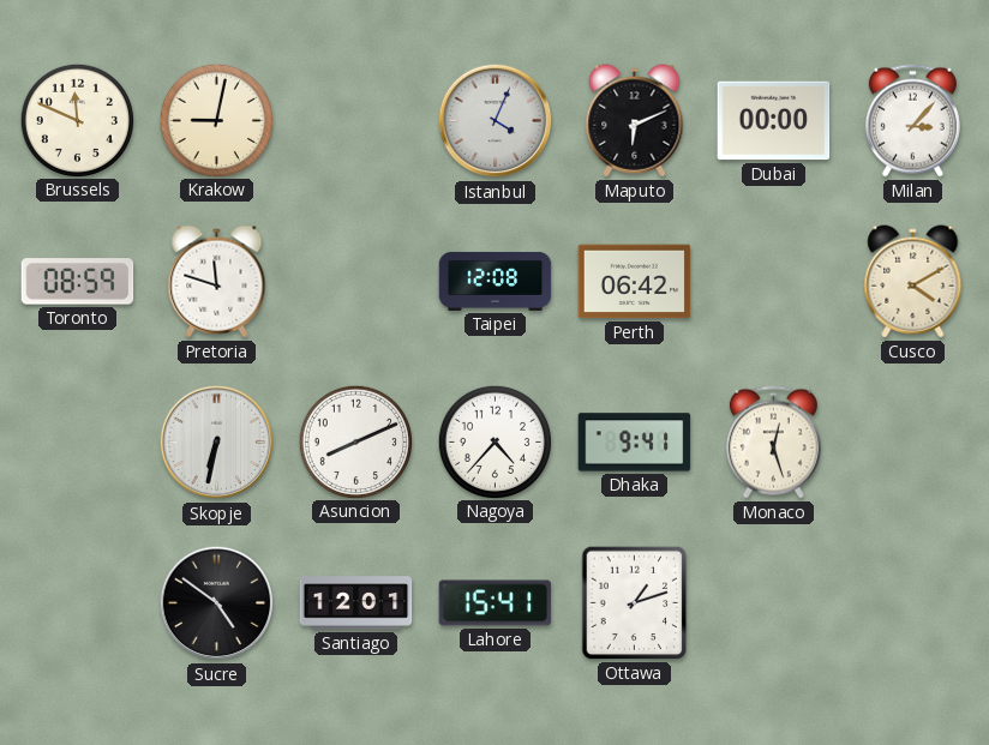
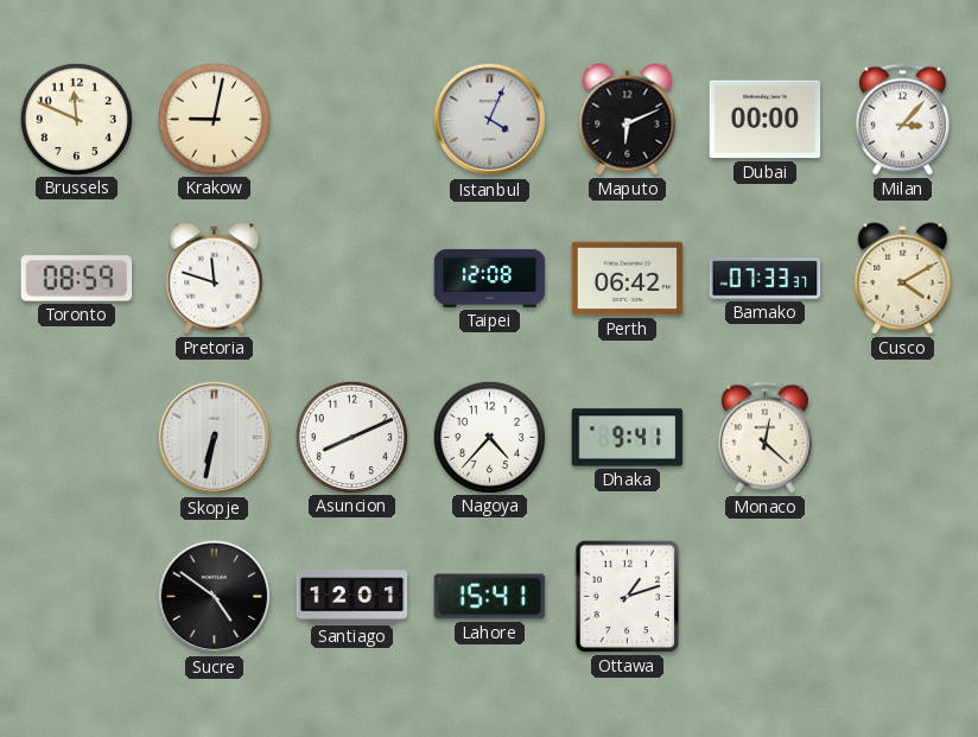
Bamako: none -> 07:33
Monaco: 12:27 -> 12:22
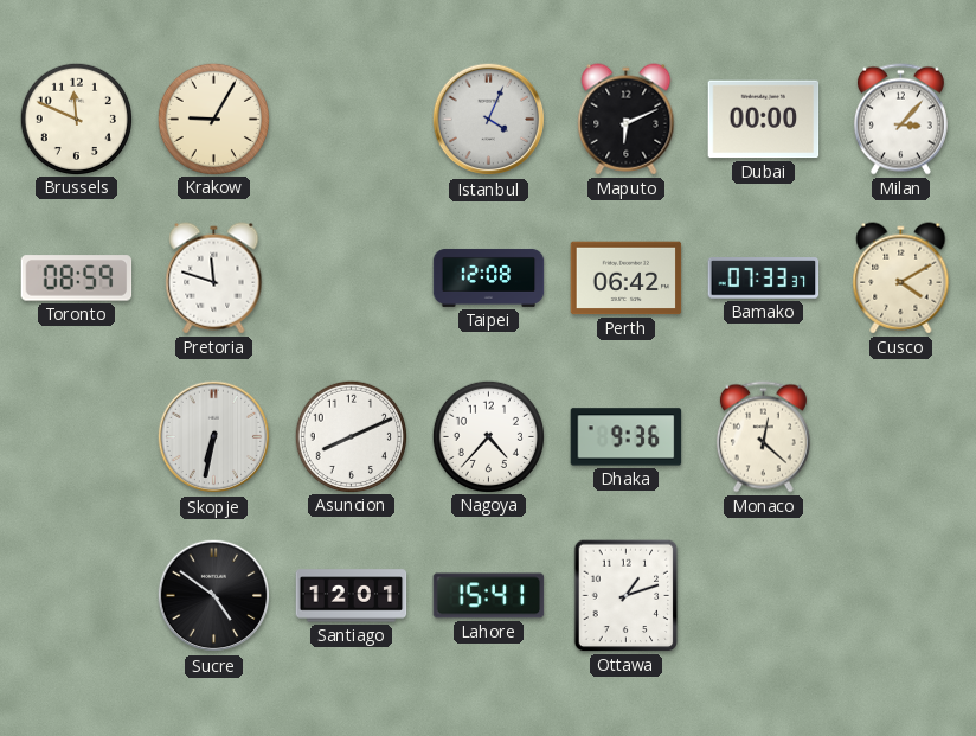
Krakow: 9:02 -> 9:05
Dhaka: 9:41 -> 9:36
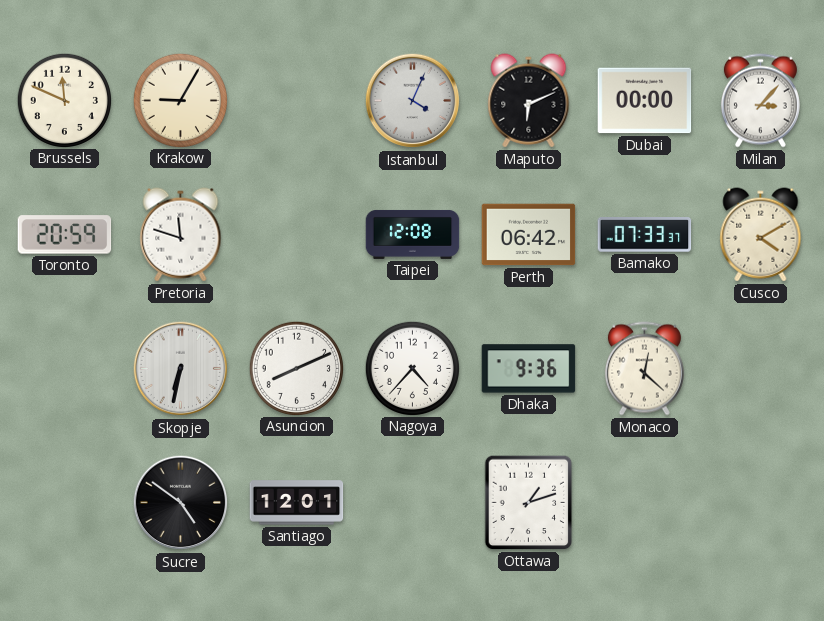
Toronto: 08:59 -> 20:59
Lahore: 15:41 -> none
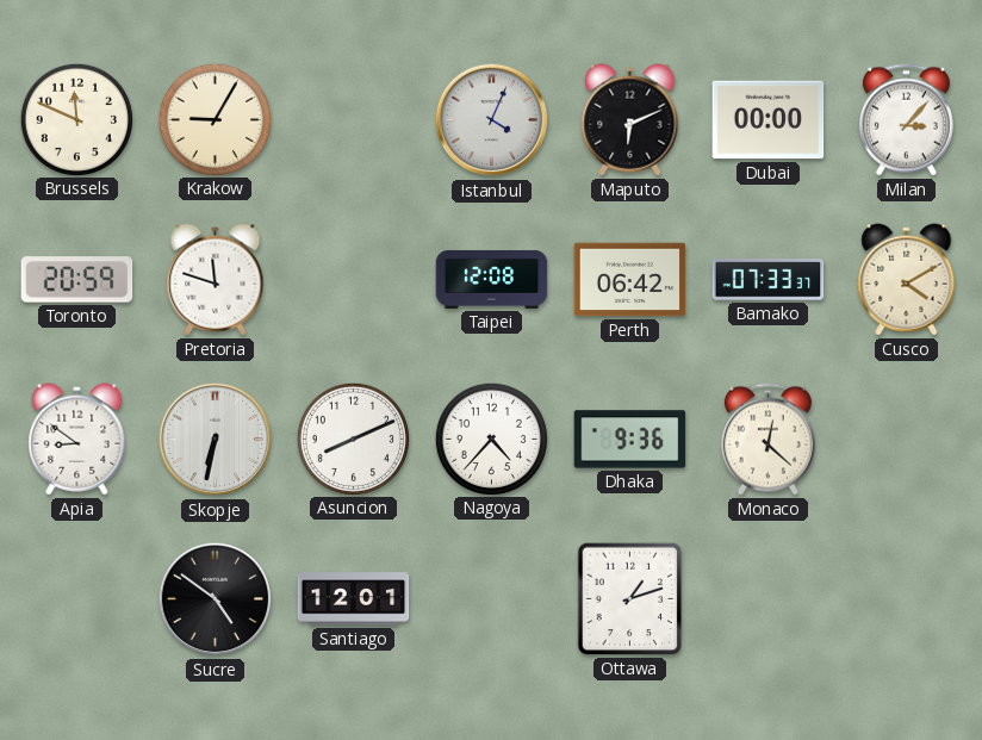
Apia: none -> 8:51
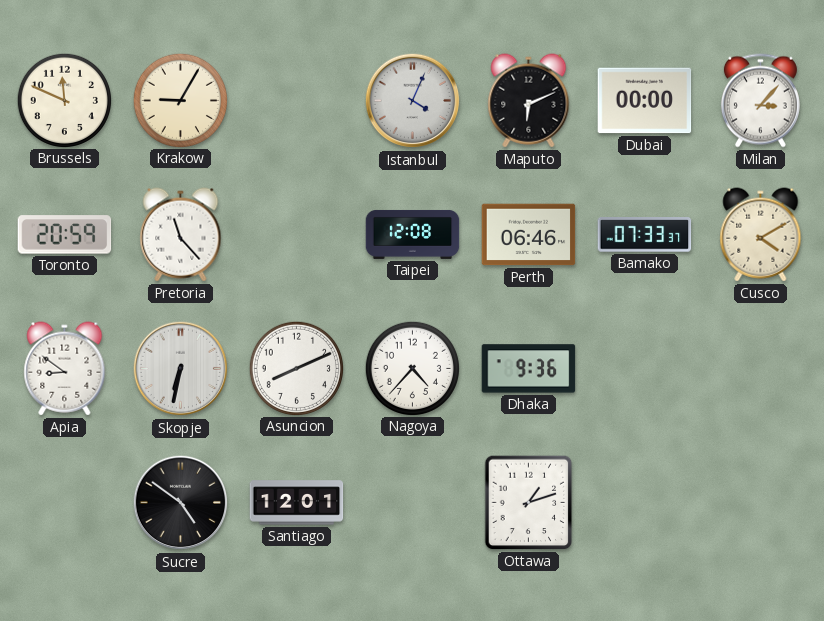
Pretoria: 11:48 -> 11:23
Perth: 06:42 -> 06:46
Monaco: 12:22 -> none
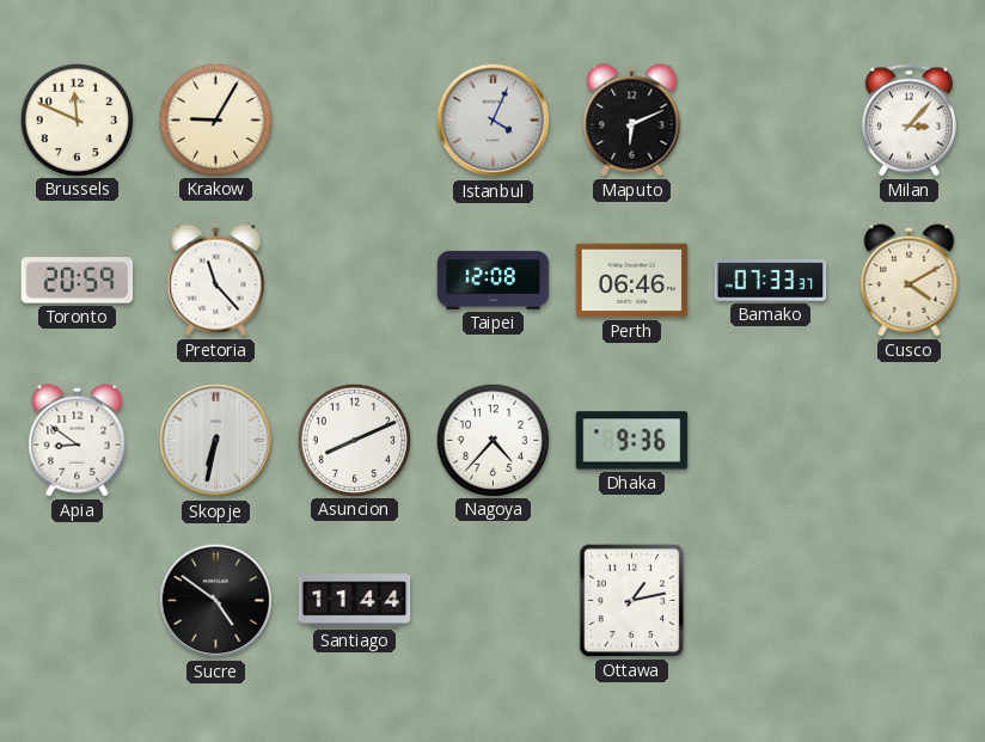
Dubai: 00:00 -> none
Santiago: 12:01 -> 11:44
Ottawa: 1:12 -> 1:13
